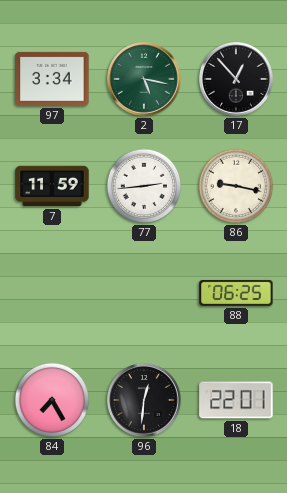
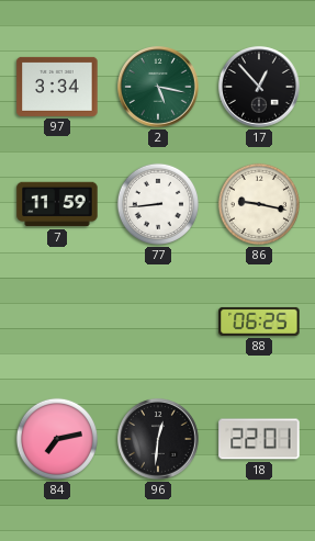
77: 2:44 -> 8:44
84: 7:25 -> 7:13
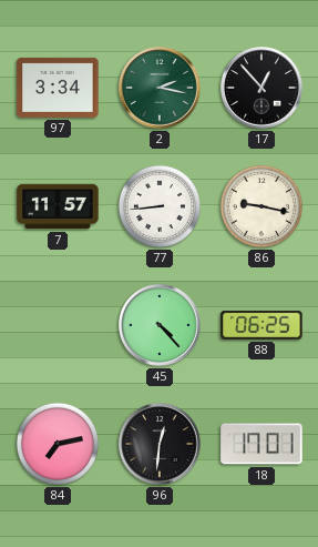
2: 5:17 -> 2:17
7: 11:59 -> 11:57
45: none -> 4:23
18: 22:01 -> 17:01
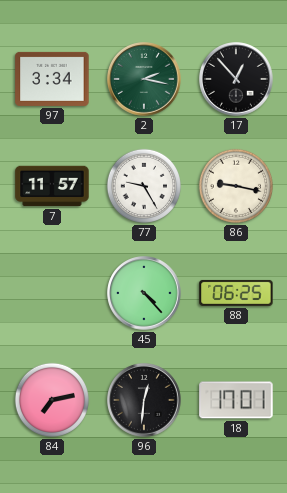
77: 8:44 -> 9:25
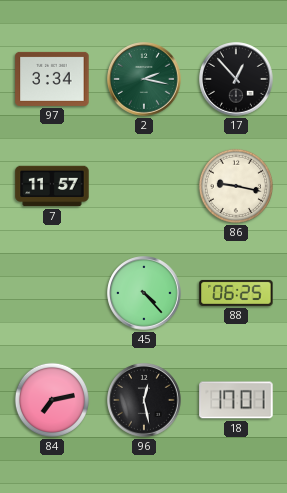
77: 9:25 -> none
96: 12:31 -> 12:28
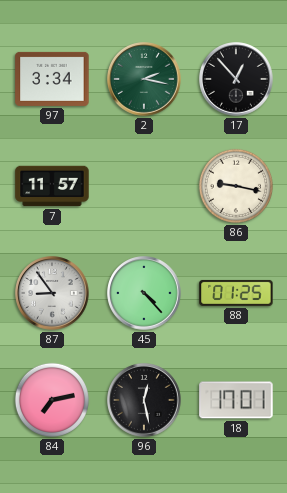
87: none -> 8:54
88: 06:25 -> 01:25
